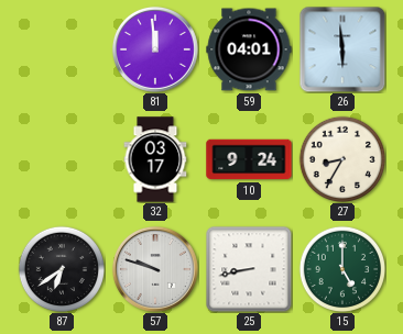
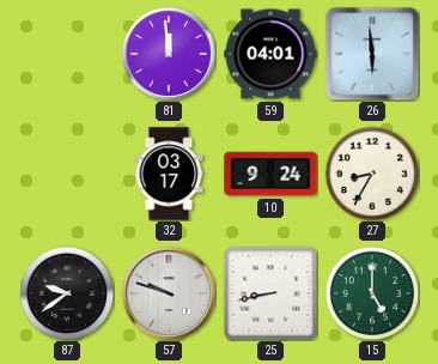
87: 6:39 -> 9:39
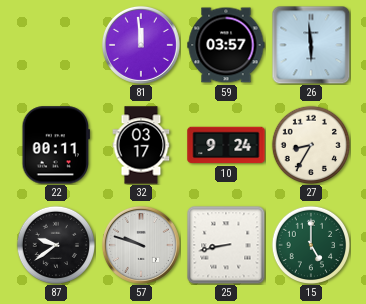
59: 04:01 -> 03:57
22: none -> 00:11
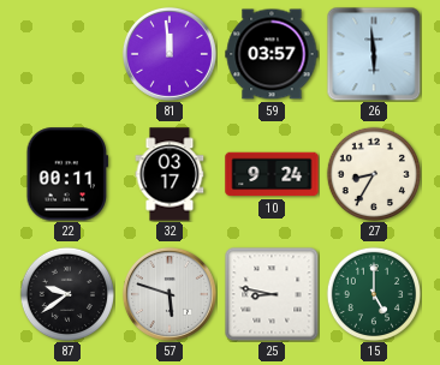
57: 9:48 -> 5:48
25: 8:43 -> 8:47
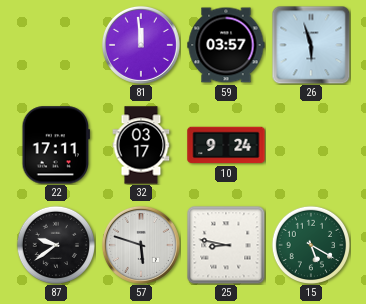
26: 5:59 -> 5:57
22: 00:11 -> 17:11
27: 8:35 -> none
15: 5:00 -> 5:20
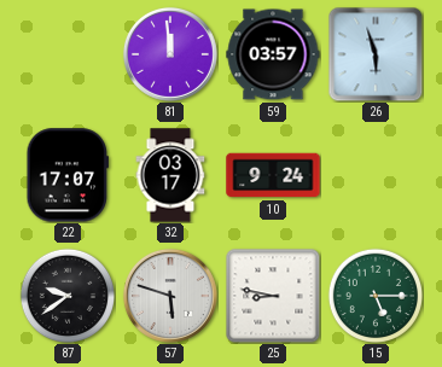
22: 17:11 -> 17:07
15: 5:20 -> 5:15
